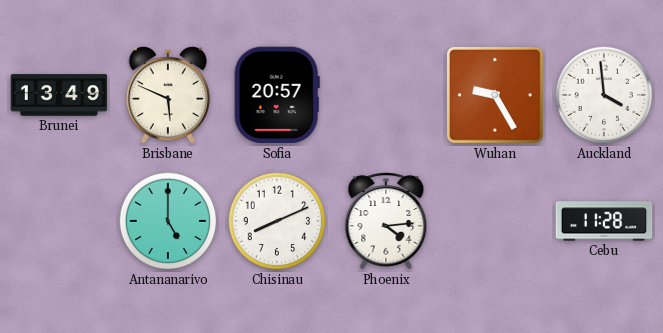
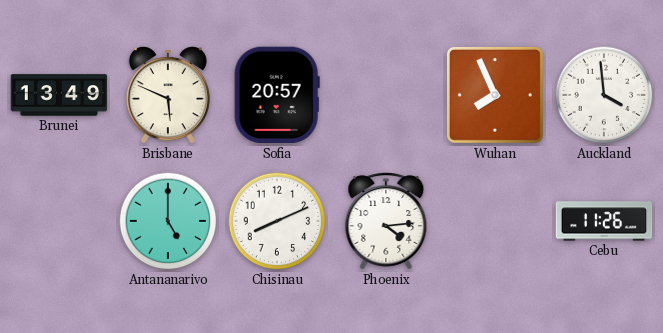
Wuhan: 9:25 -> 7:56
Cebu: 11:28 -> 11:26
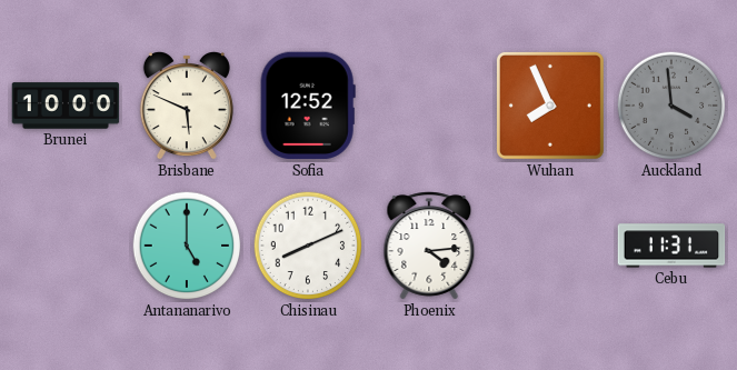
Brunei: 13:49 -> 10:00
Sofia: 20:57 -> 12:52
Auckland dial: white -> grey
Cebu: 11:26 -> 11:31
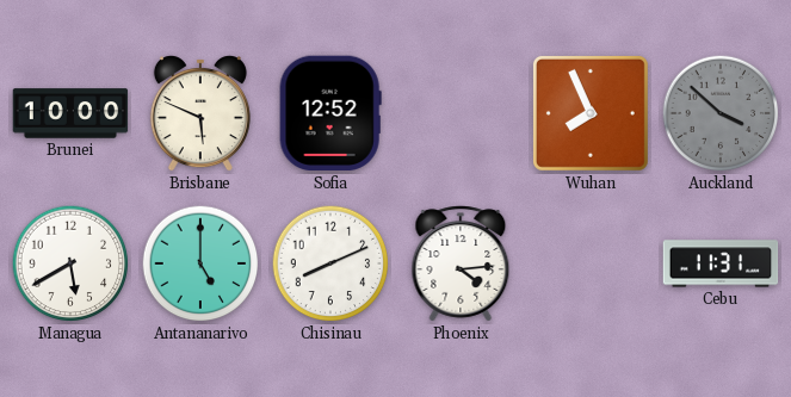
Auckland: 3:59 -> 3:52
Managua: none -> 5:40
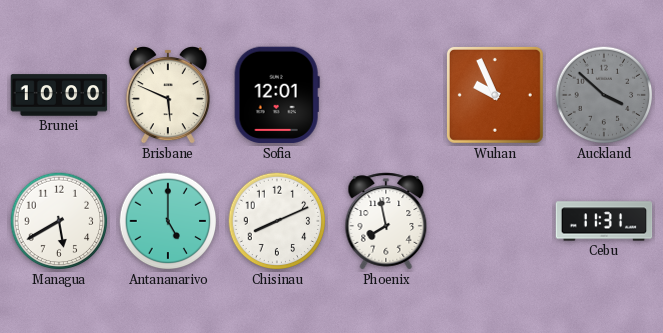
Sofia: 12:52 -> 12:01
Wuhan: 7:56 -> 9:56
Phoenix: 4:14 -> 7:58
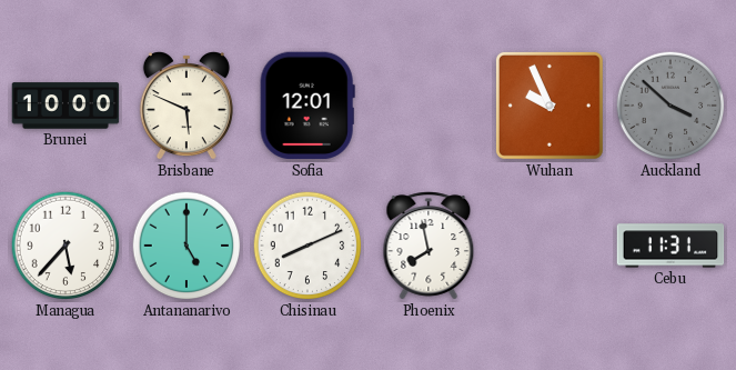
Managua: 5:40 -> 5:37
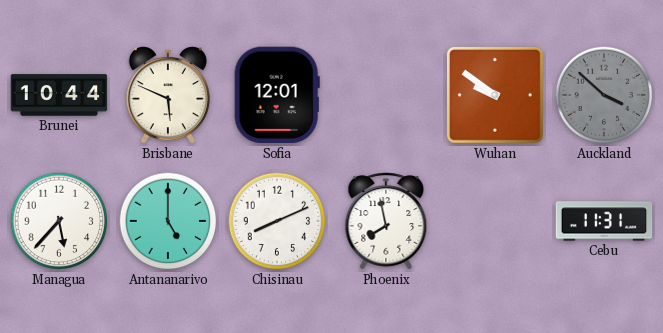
Brunei: 10:00 -> 10:44
Wuhan: 9:56 -> 9:51
